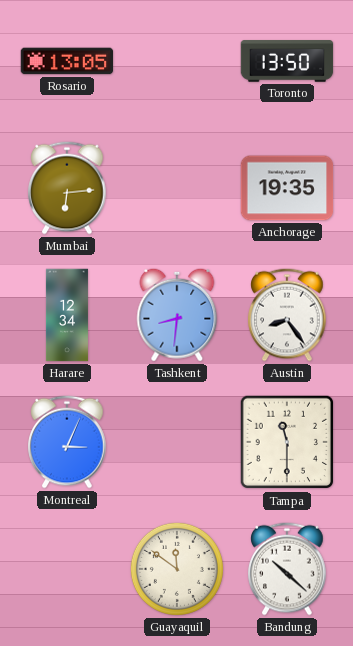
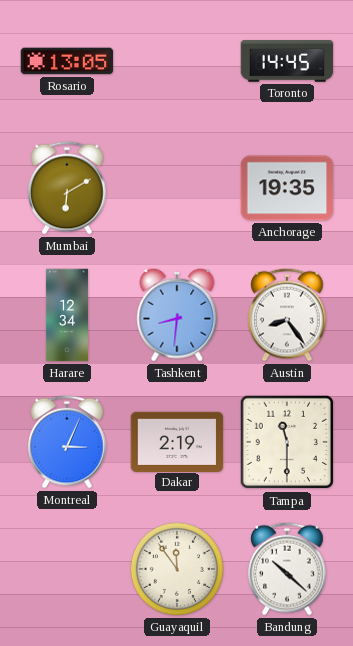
Toronto: 13:50 -> 14:45
Mumbai: 6:14 -> 6:10
Dakar: none -> 2:19
Guayaquil: 11:51 -> 11:54
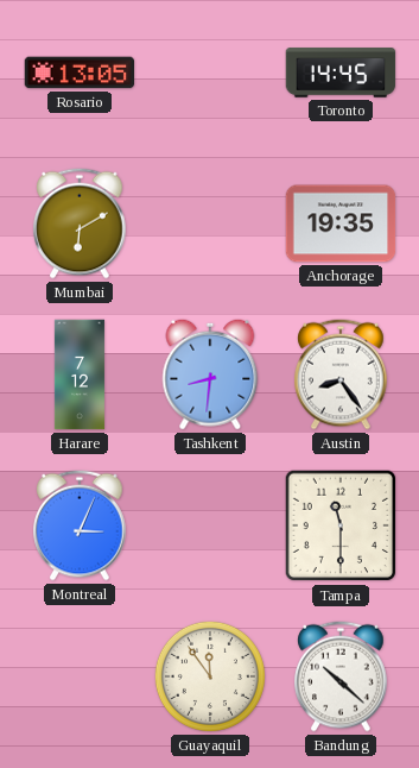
Harare: 12:34 -> 7:12
Dakar: 2:19 -> none
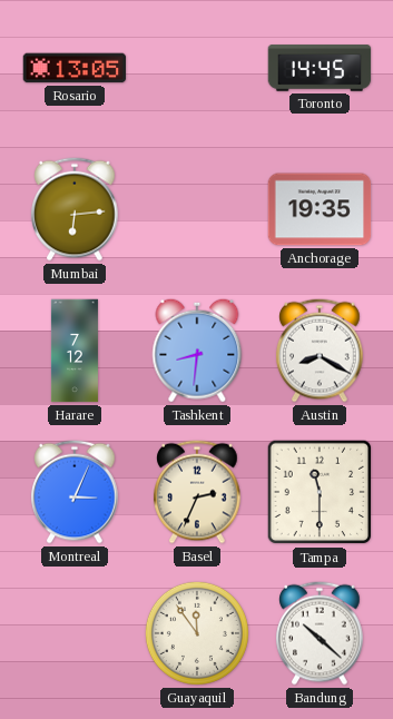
Mumbai: 6:10 -> 6:14
Austin: 8:24 -> 8:20
Basel: none -> 2:34
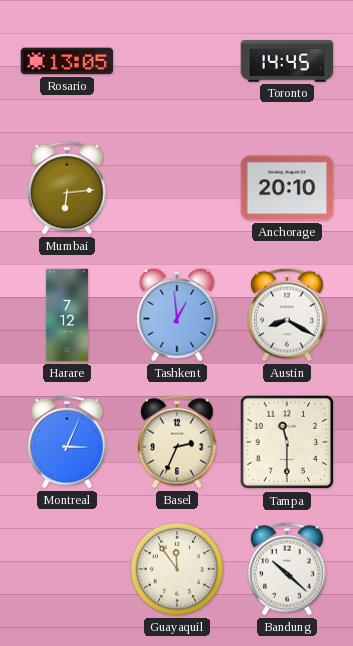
Anchorage: 19:35 -> 20:10
Tashkent: 8:31 -> 12:59
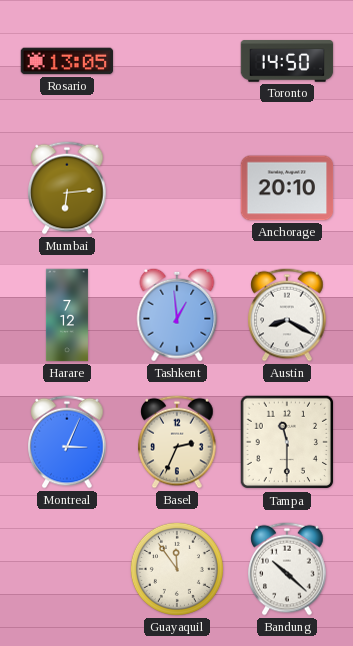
Toronto: 14:45 -> 14:50
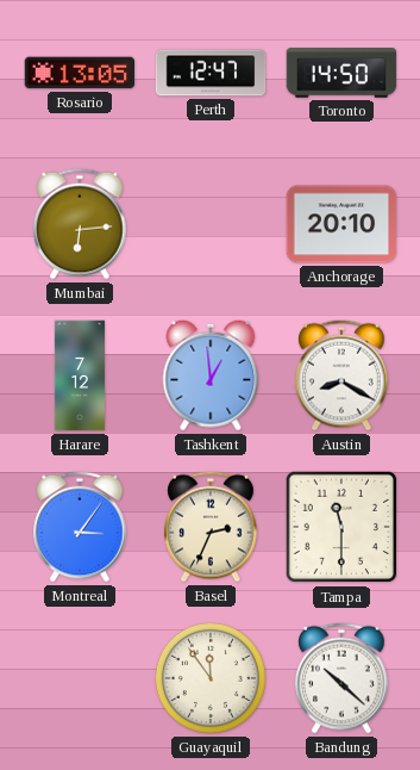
Perth: none -> 12:47
Montreal: 3:04 -> 3:06
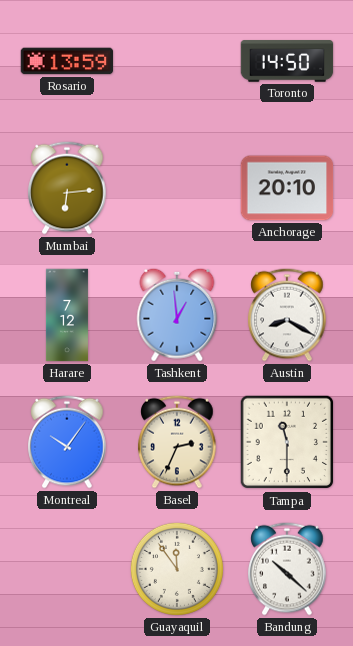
Rosario: 13:05 -> 13:59
Perth: 12:47 -> none
Montreal: 3:06 -> 10:06
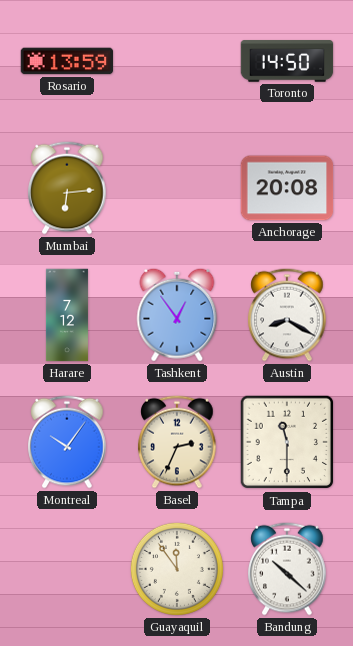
Anchorage: 20:10 -> 20:08
Tashkent: 12:59 -> 12:54
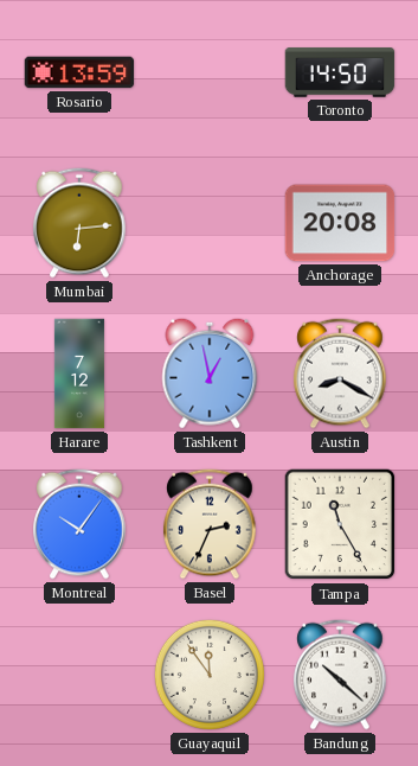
Tashkent: 12:54 -> 12:58
Tampa: 11:30 -> 11:25
